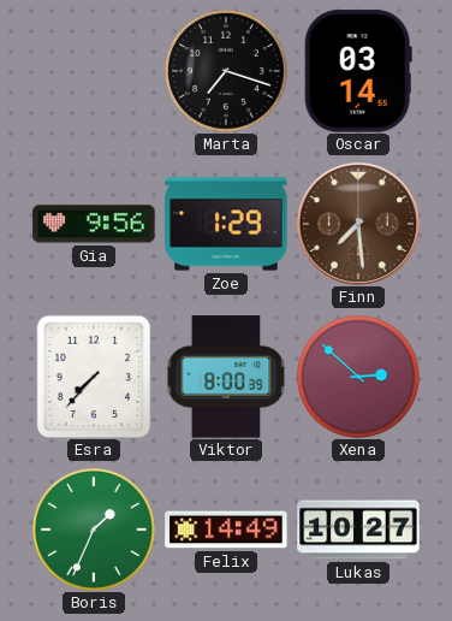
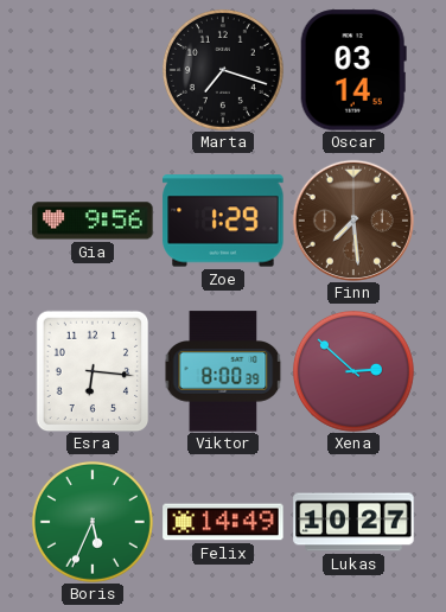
Esra: 7:37 -> 6:16
Boris: 1:34 -> 5:34
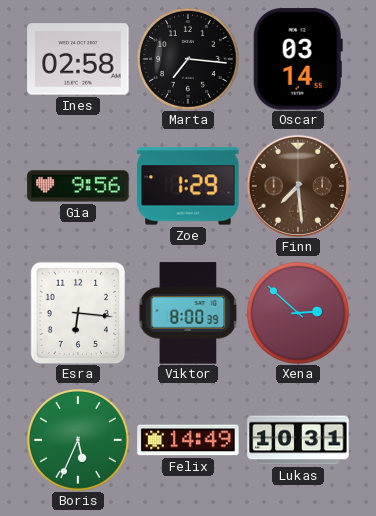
Ines: none -> 02:58
Marta: 7:18 -> 7:16
Lukas: 10:27 -> 10:31
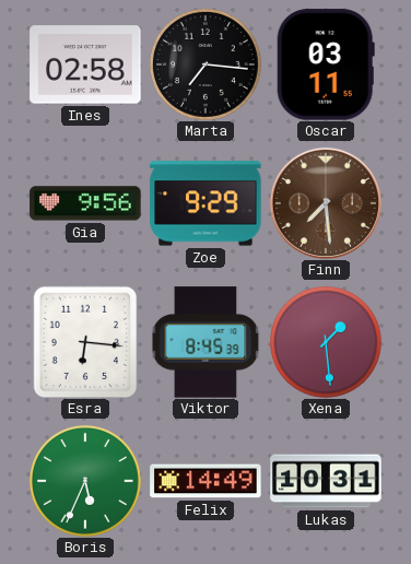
Oscar: 03:14 -> 03:11
Zoe: 1:29 -> 9:29
Viktor: 8:00 -> 8:45
Xena: 2:52 -> 1:29
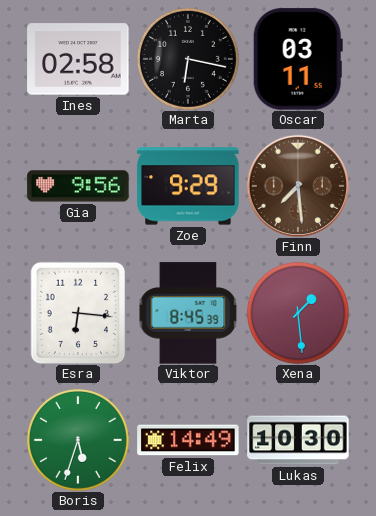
Marta: 7:16 -> 6:17
Boris: 5:34 -> 5:33
Lukas: 10:31 -> 10:30
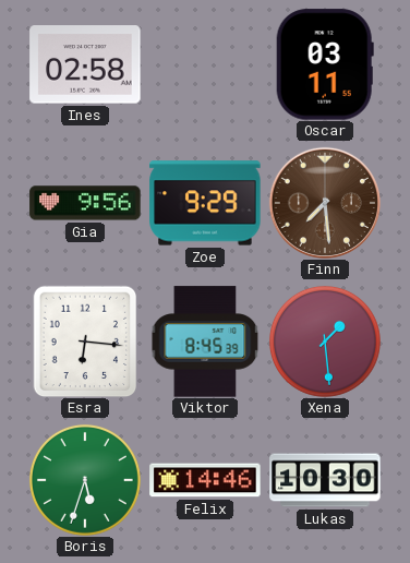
Marta: 6:17 -> none
Felix: 14:49 -> 14:46
